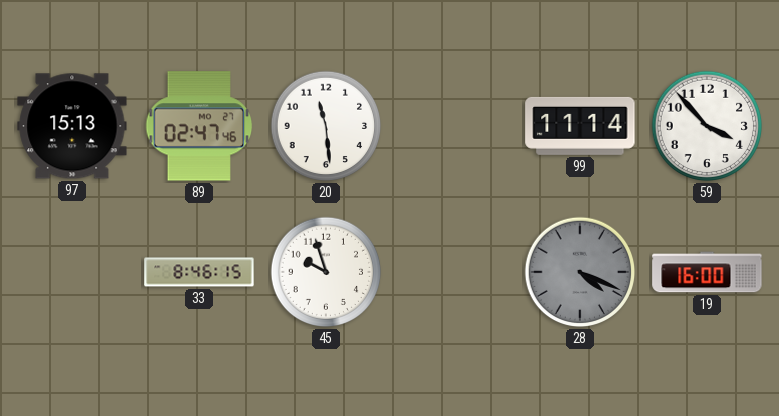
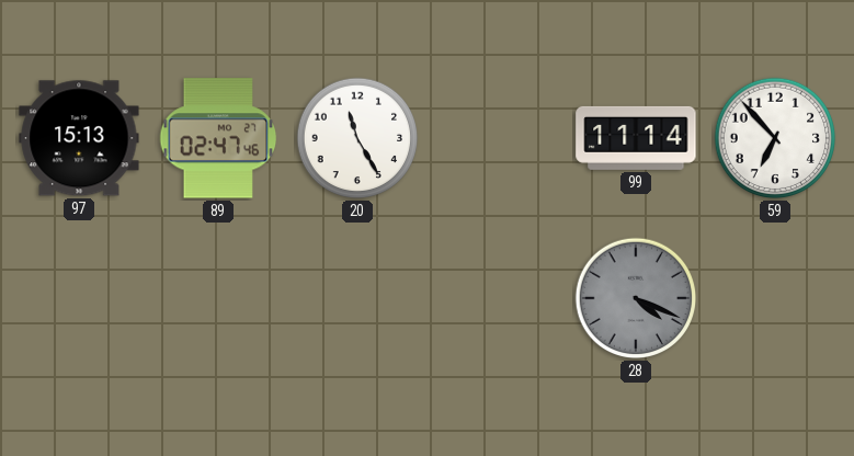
20: 11:29 -> 11:25
59: 3:53 -> 6:53
33: 8:46 -> none
45: 9:57 -> none
19: 16:00 -> none
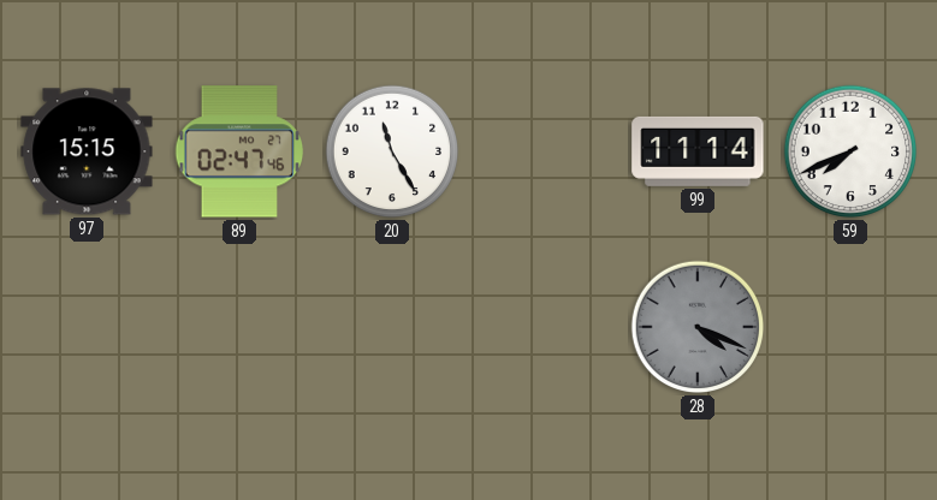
97: 15:13 -> 15:15
59: 6:53 -> 7:41
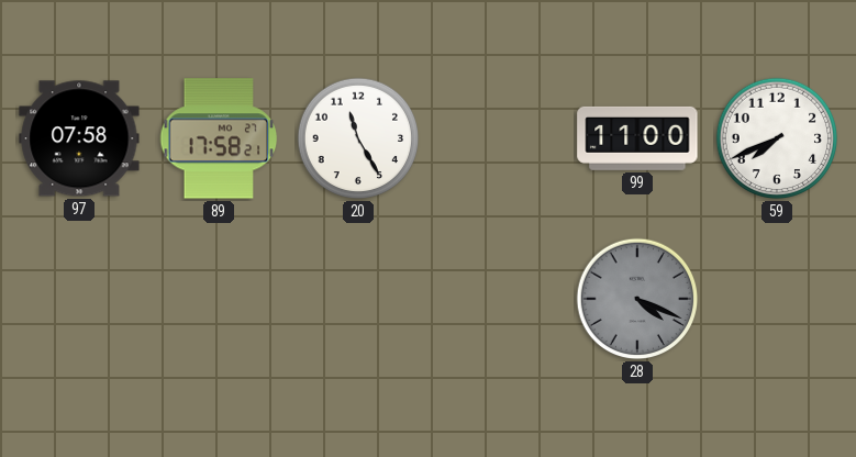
97: 15:15 -> 07:58
89: 02:47 -> 17:58
99: 11:14 -> 11:00
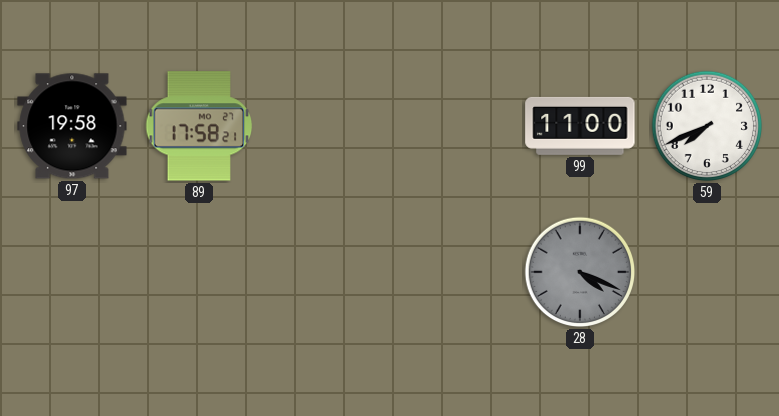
97: 07:58 -> 19:58
20: 11:25 -> none
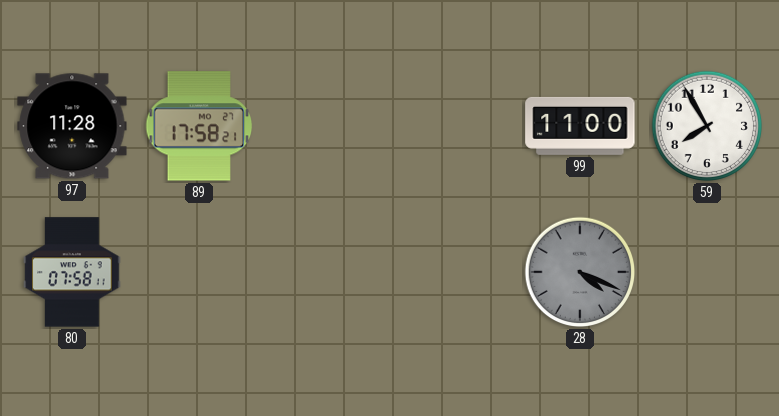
97: 19:58 -> 11:28
59: 7:41 -> 7:55
80: none -> 07:58
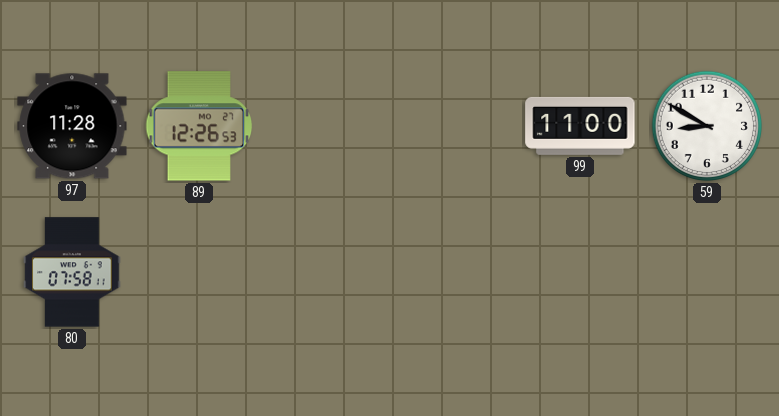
89: 17:58 -> 12:26
59: 7:55 -> 8:50
28: 4:19 -> none
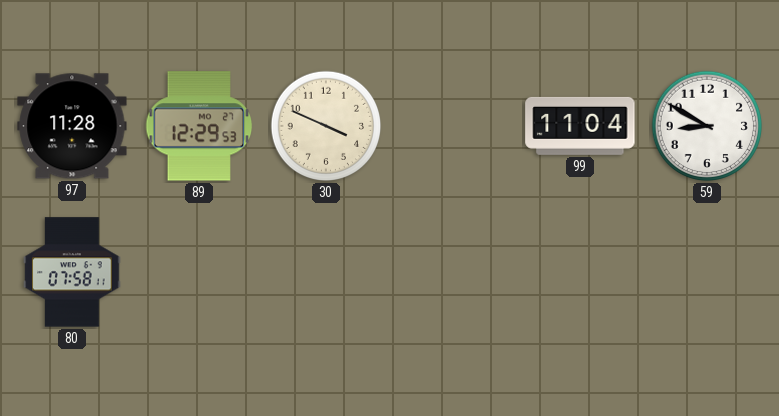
89: 12:26 -> 12:29
30: none -> 3:49
99: 11:00 -> 11:04
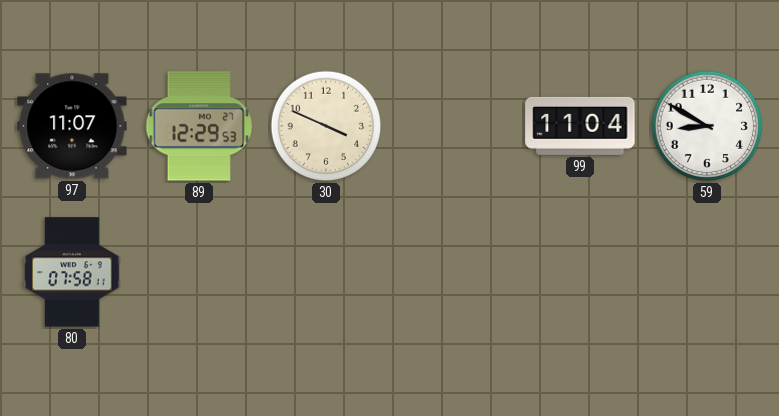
97: 11:28 -> 11:07
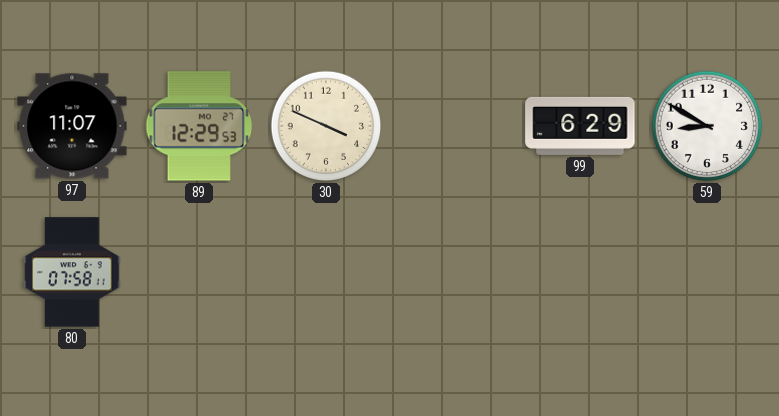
99: 11:04 -> 6:29
